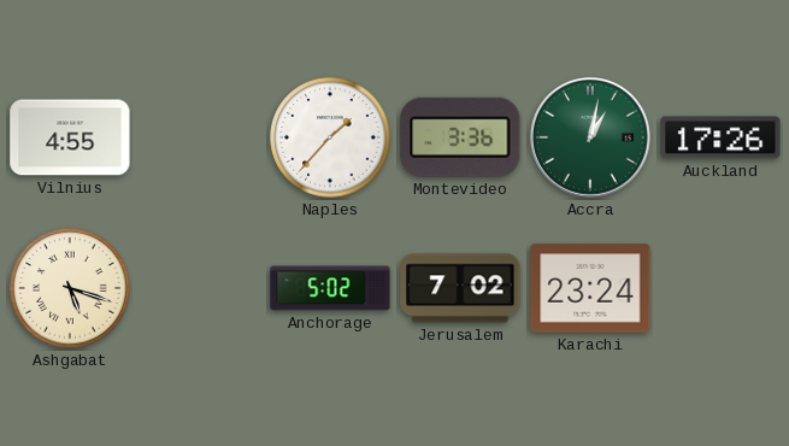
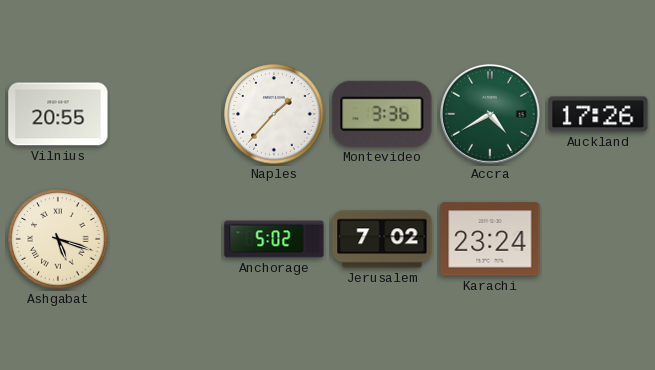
Vilnius: 4:55 -> 20:55
Accra: 1:02 -> 4:40
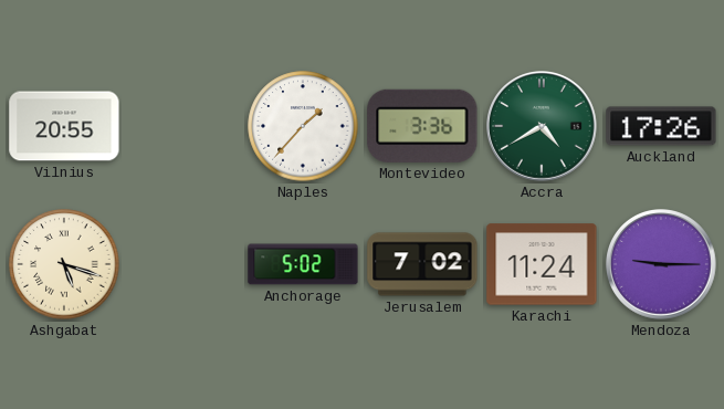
Karachi: 23:24 -> 11:24
Mendoza: none -> 9:15
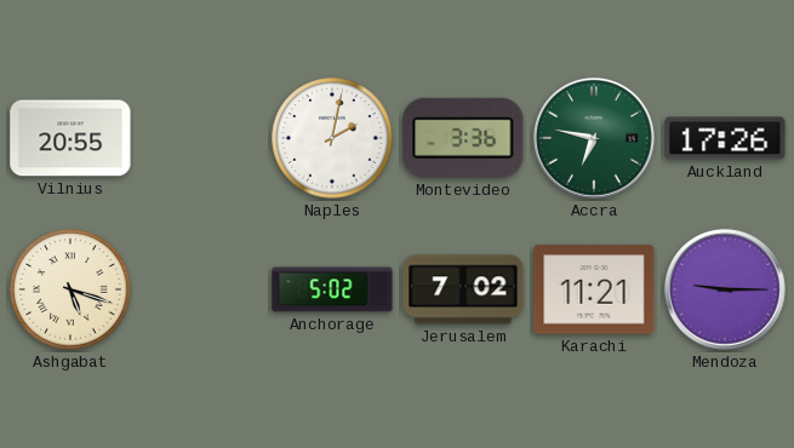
Naples: 1:37 -> 2:02
Accra: 4:40 -> 6:47
Karachi: 11:24 -> 11:21
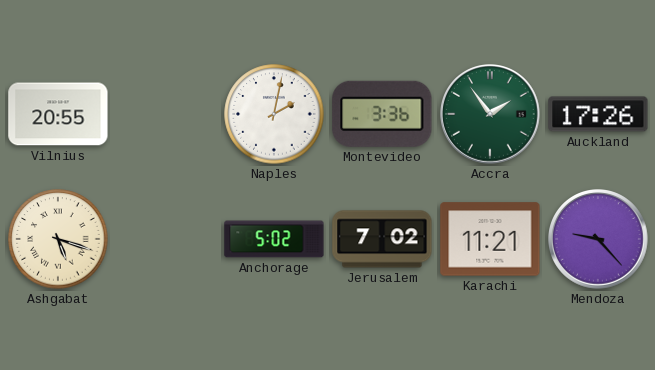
Accra: 6:47 -> 1:54
Mendoza: 9:15 -> 9:23
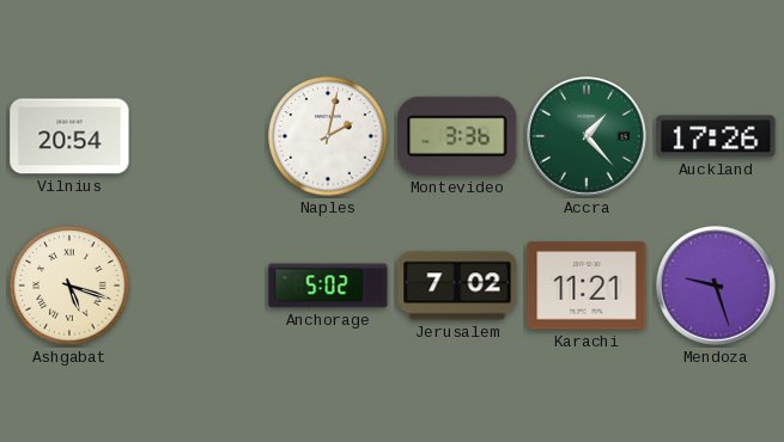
Vilnius: 20:55 -> 20:54
Accra: 1:54 -> 1:23
Mendoza: 9:23 -> 9:27
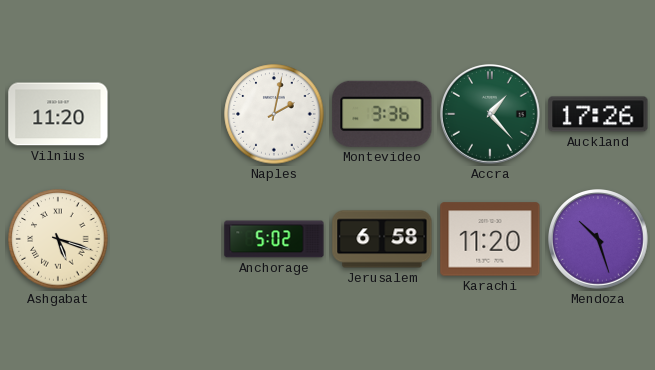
Vilnius: 20:54 -> 11:20
Jerusalem: 7:02 -> 6:58
Karachi: 11:21 -> 11:20
Mendoza: 9:27 -> 10:27
